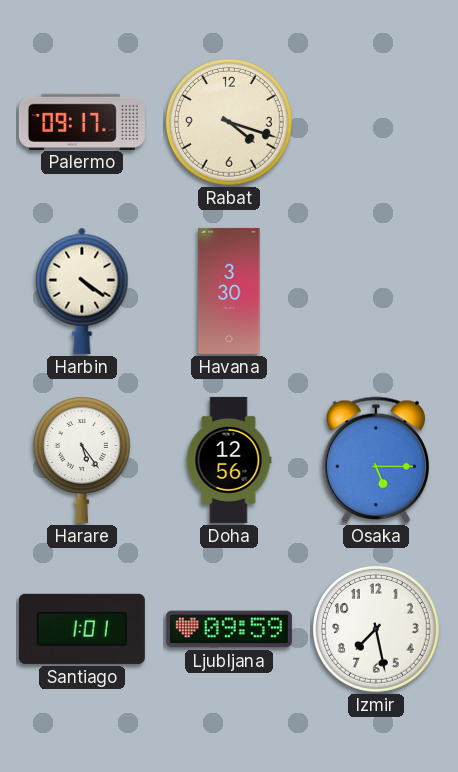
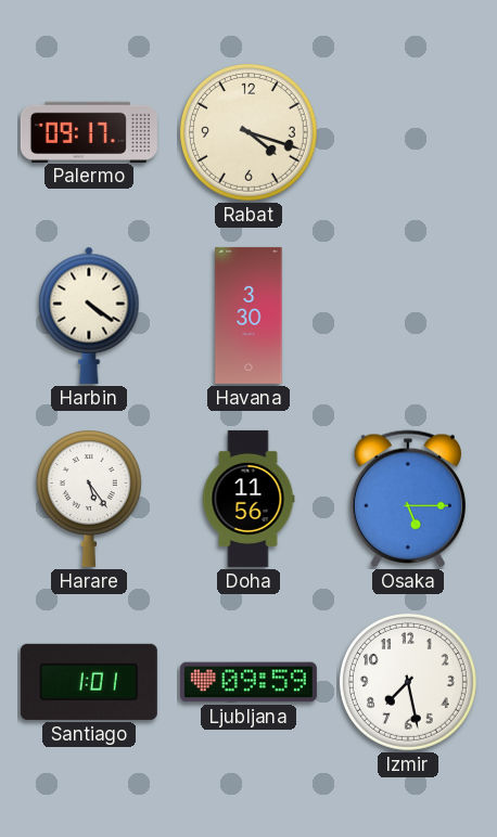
Doha: 12:56 -> 11:56
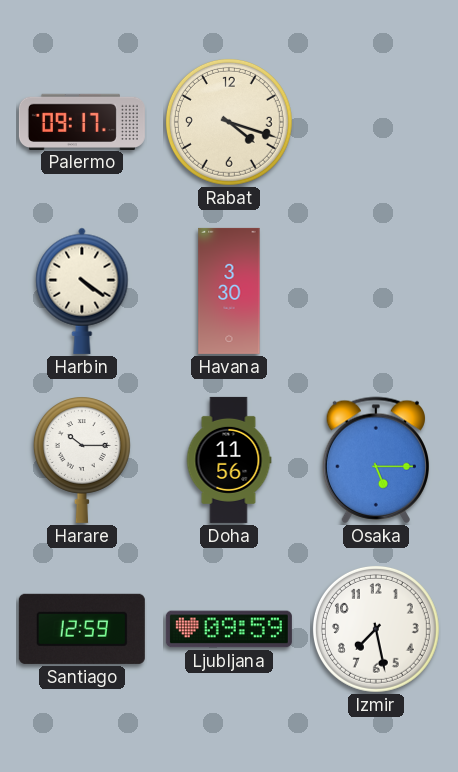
Harare: 5:24 -> 10:15
Santiago: 1:01 -> 12:59
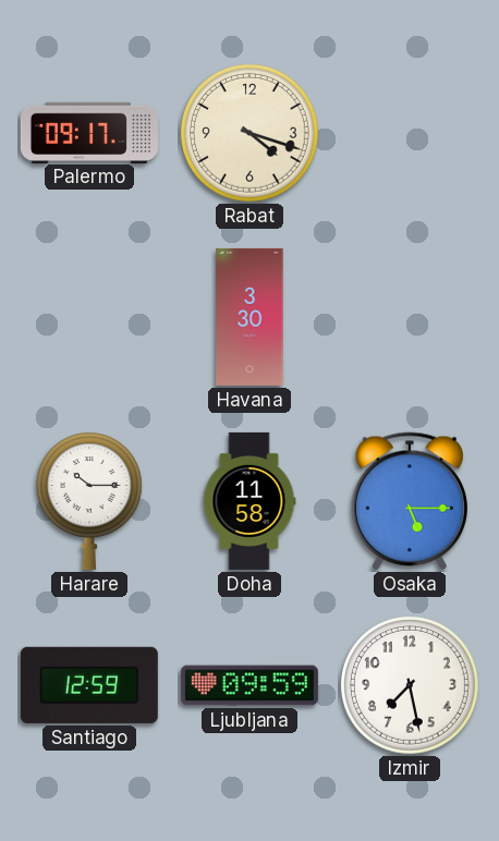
Harbin: 4:21 -> none
Doha: 11:56 -> 11:58
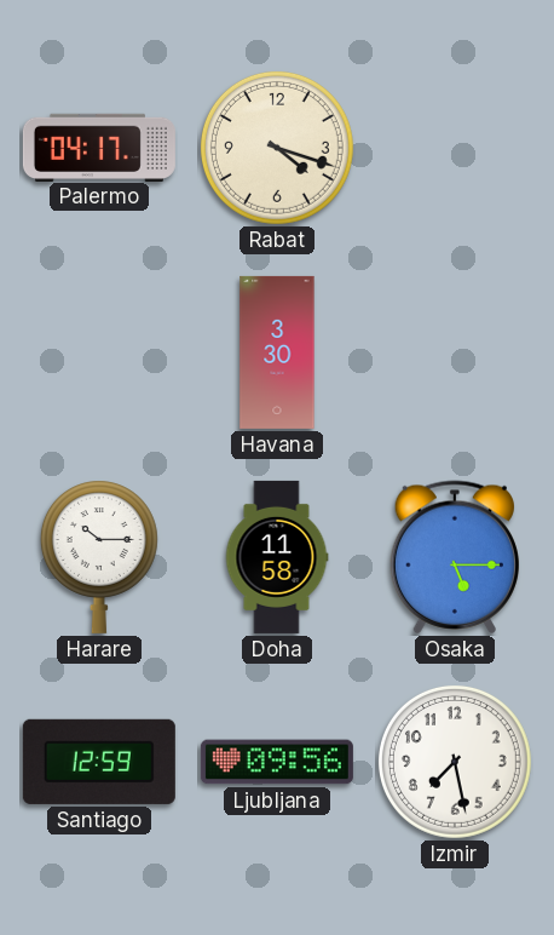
Palermo: 09:17 -> 04:17
Ljubljana: 09:59 -> 09:56
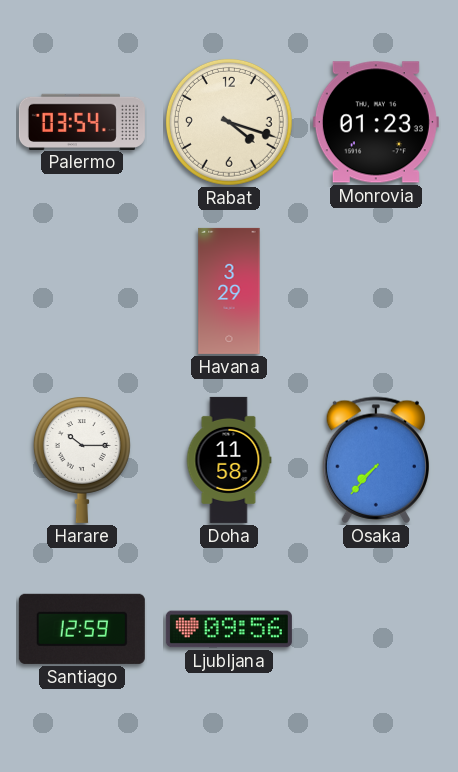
Palermo: 04:17 -> 03:54
Monrovia: none -> 01:23
Havana: 3:30 -> 3:29
Osaka: 5:15 -> 7:37
Izmir: 7:28 -> none
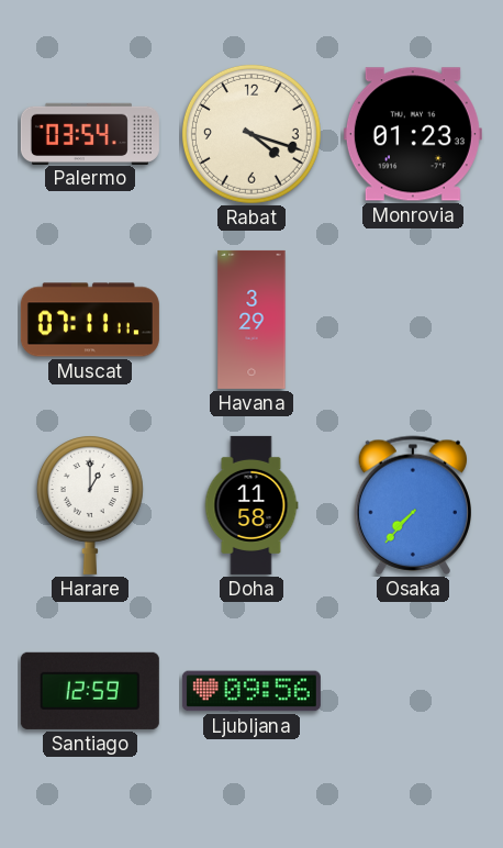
Muscat: none -> 07:11
Harare: 10:15 -> 1:00
